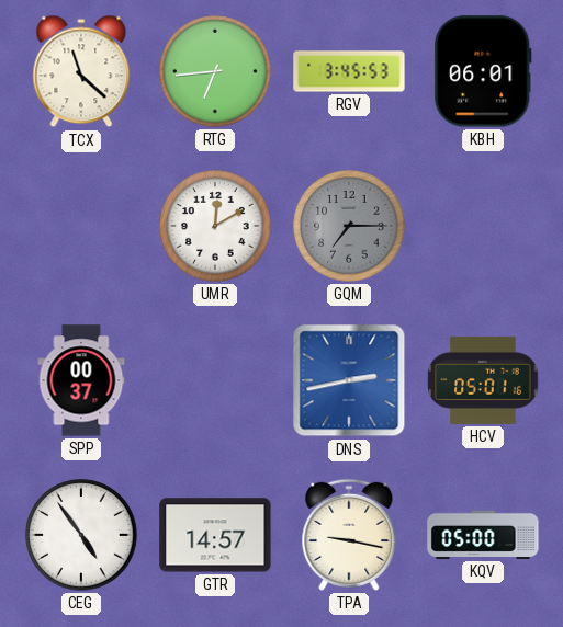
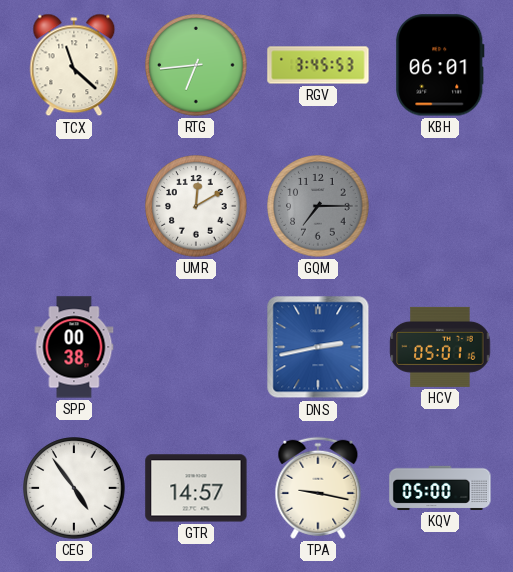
SPP: 00:37 -> 00:38
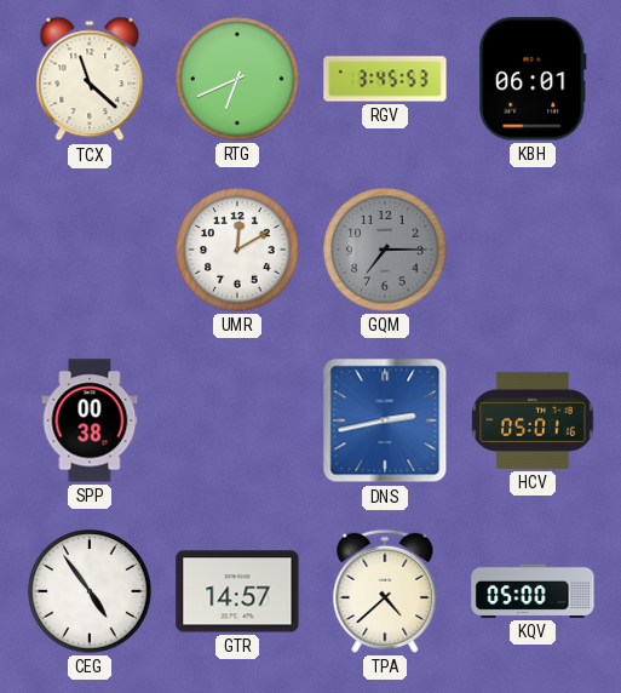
RTG: 6:44 -> 6:41
TPA: 9:17 -> 4:38
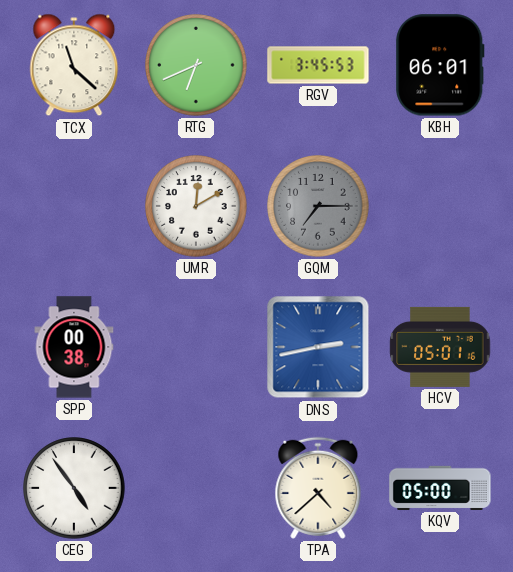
GTR: 14:57 -> none
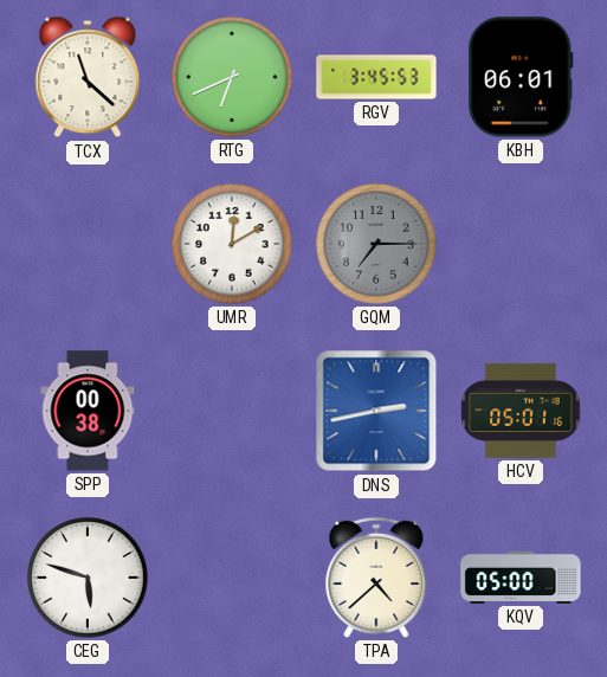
CEG: 4:54 -> 5:48
